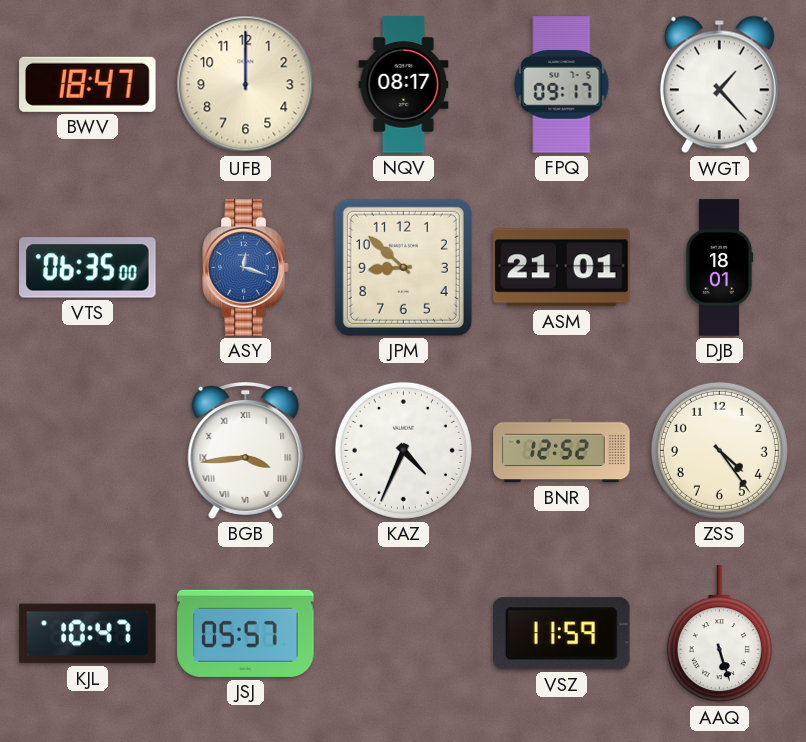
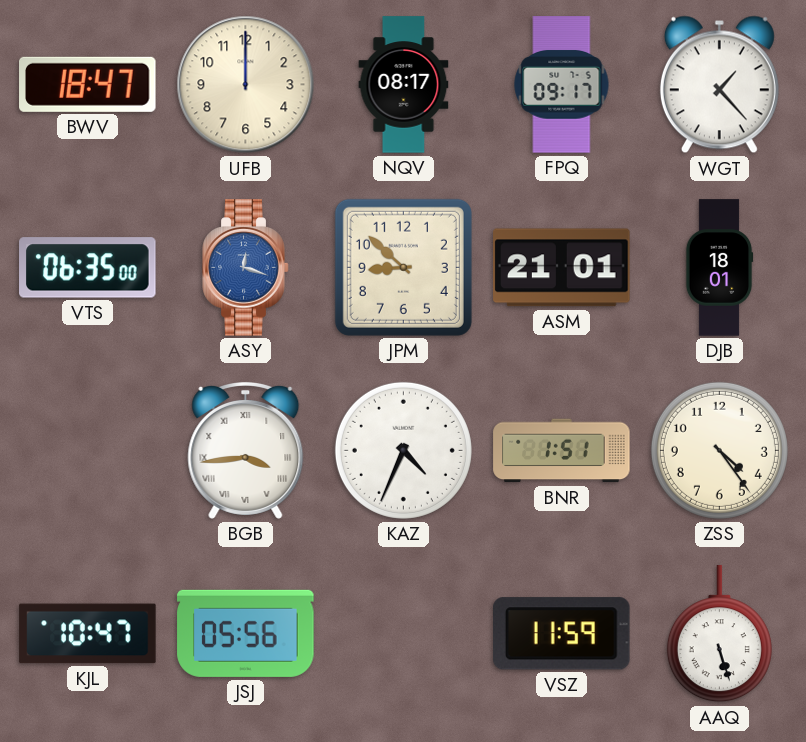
BNR: 12:52 -> 1:51
JSJ: 05:57 -> 05:56
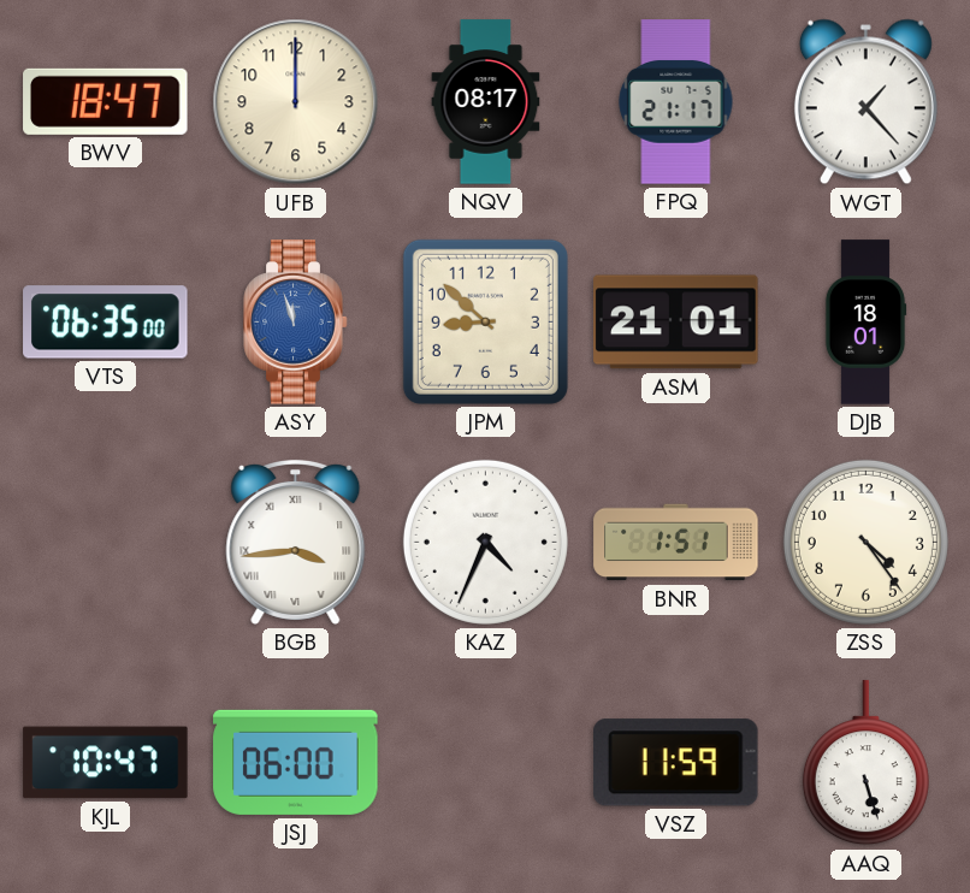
FPQ: 09:17 -> 21:17
ASY: 12:18 -> 11:57
JSJ: 05:56 -> 06:00
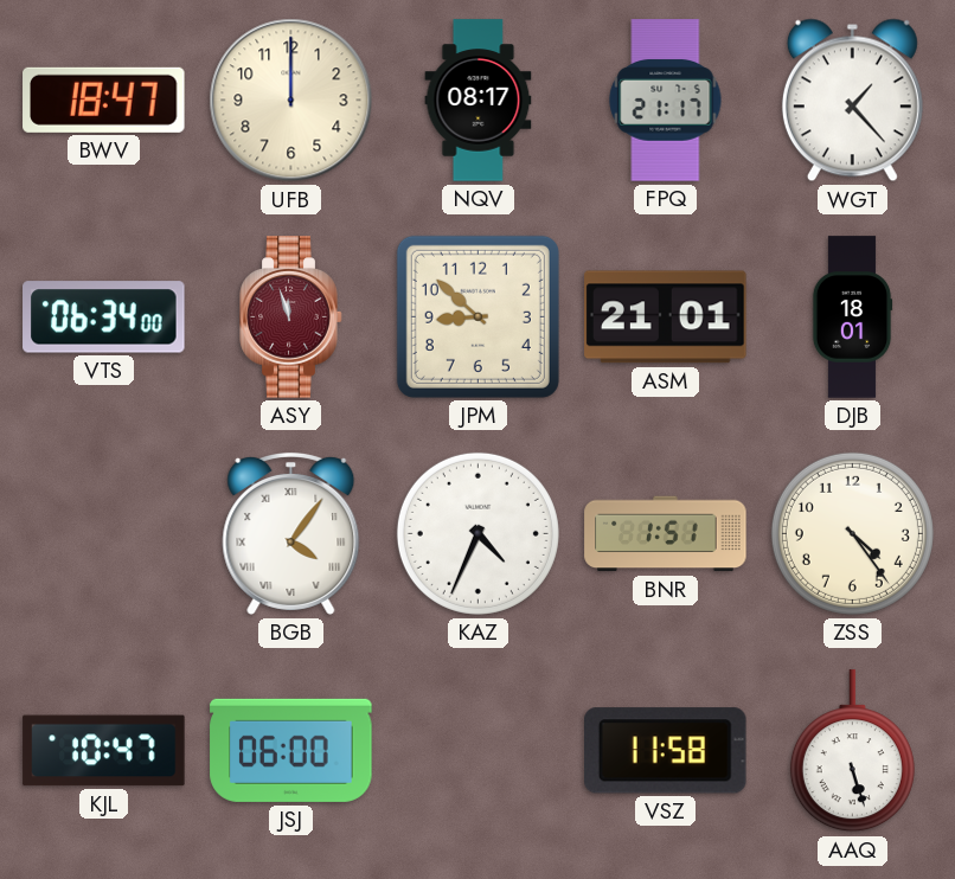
VTS: 06:35 -> 06:34
ASY dial: blue -> burgundy
BGB: 3:44 -> 4:06
VSZ: 11:59 -> 11:58
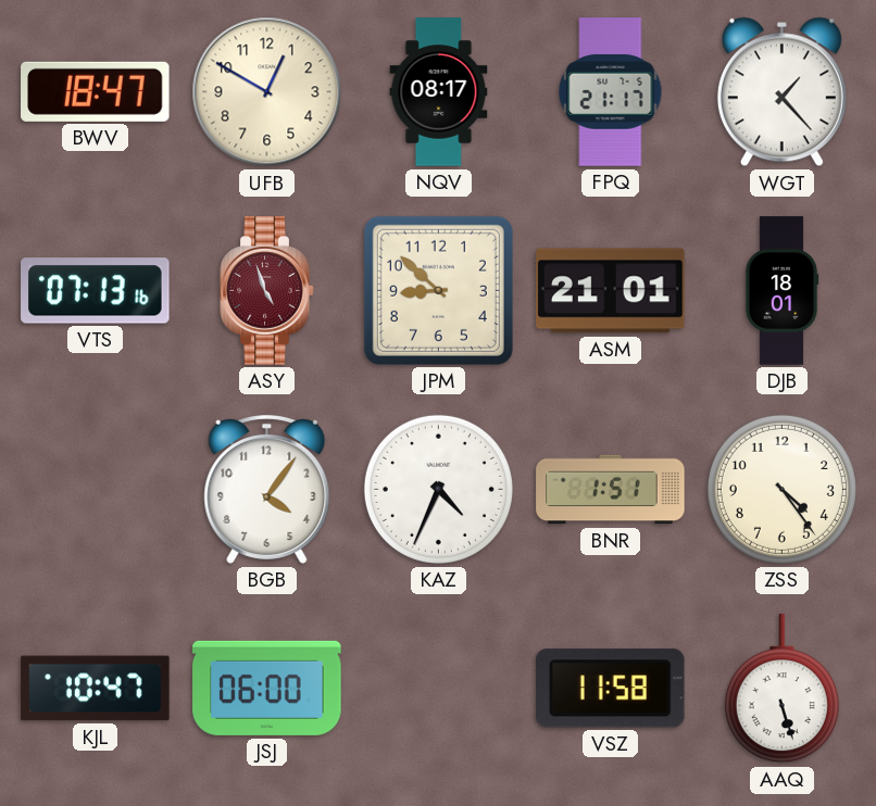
UFB: 12:00 -> 12:50
VTS: 06:34 -> 07:13
ASY: 11:57 -> 4:57
BGB numerals: Roman -> Arabic
